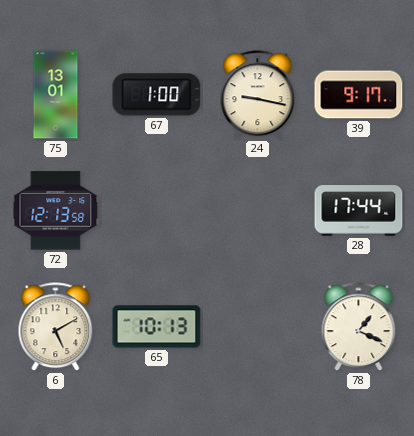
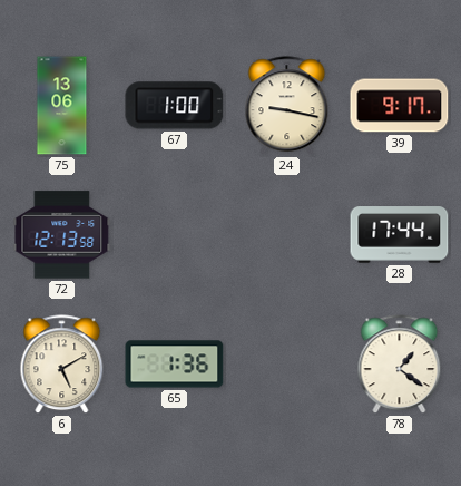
75: 13:01 -> 13:06
65: 10:13 -> 1:36
78: 1:19 -> 1:21
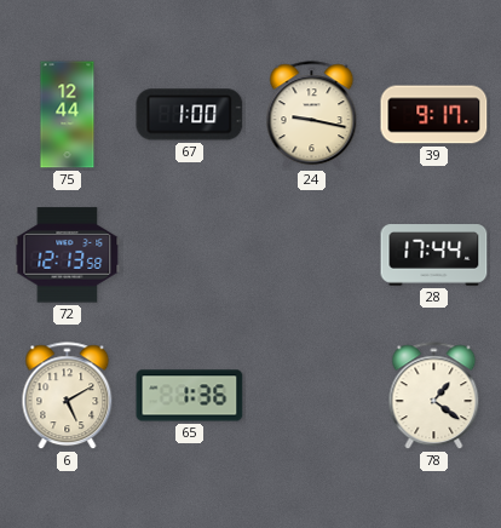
75: 13:06 -> 12:44
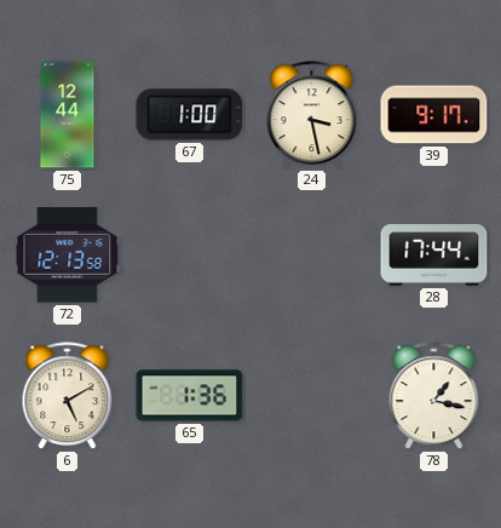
24: 9:17 -> 3:28
78: 1:21 -> 1:17
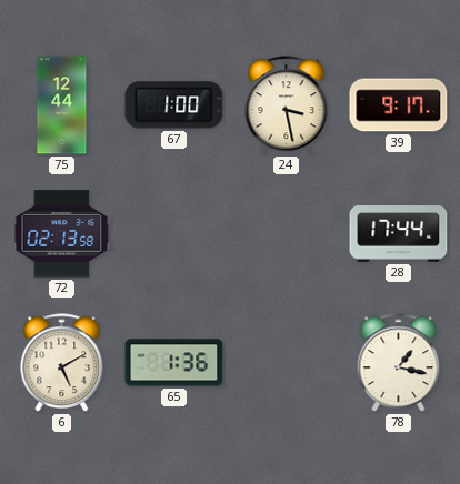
72: 12:13 -> 02:13
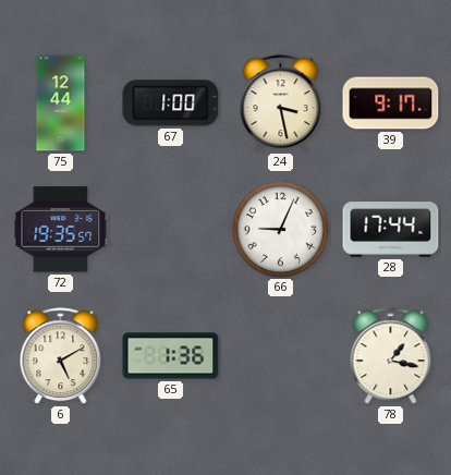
72: 02:13 -> 19:35
66: none -> 9:04
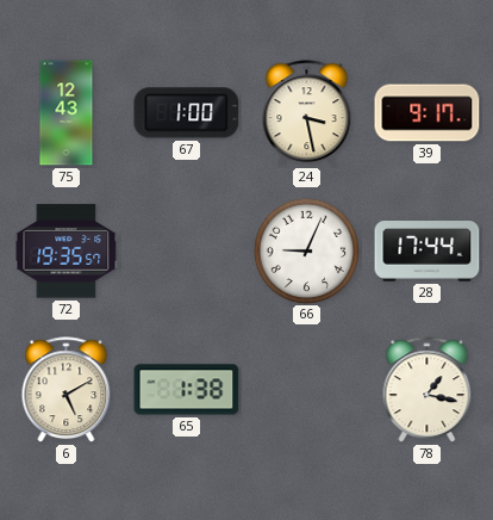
75: 12:44 -> 12:43
65: 1:36 -> 1:38
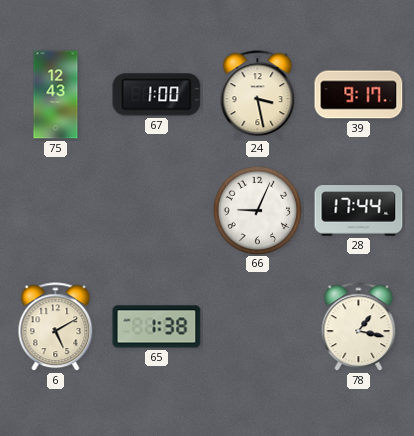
72: 19:35 -> none
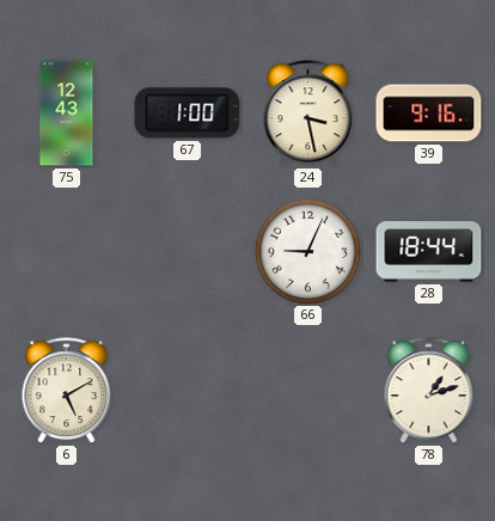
39: 9:17 -> 9:16
28: 17:44 -> 18:44
65: 1:38 -> none
78: 1:17 -> 1:12
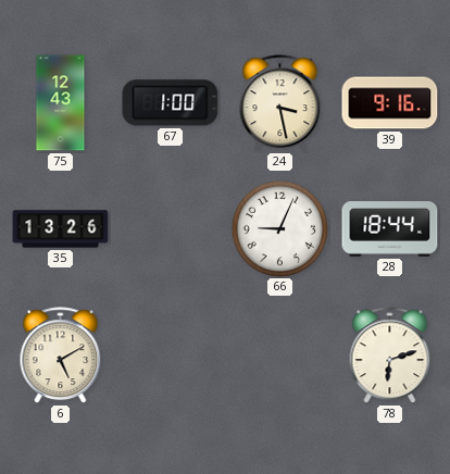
35: none -> 13:26
78: 1:12 -> 6:12
